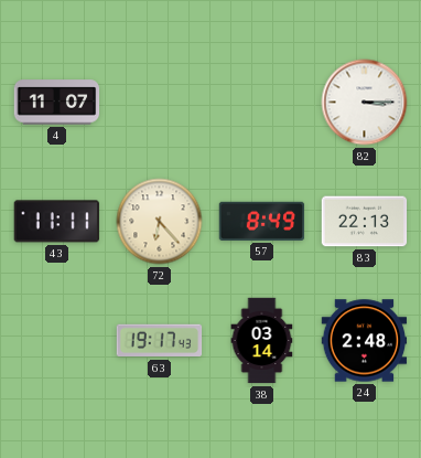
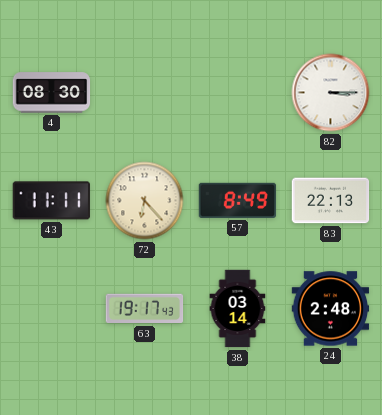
4: 11:07 -> 08:30
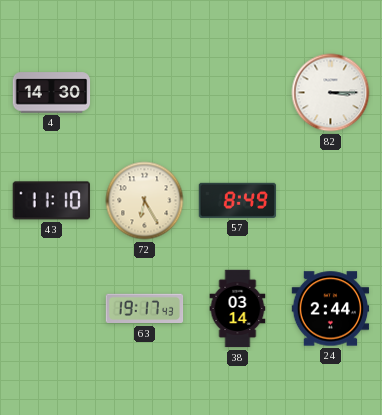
4: 08:30 -> 14:30
43: 11:11 -> 11:10
72: 6:23 -> 6:25
83: 22:13 -> none
24: 2:48 -> 2:44
